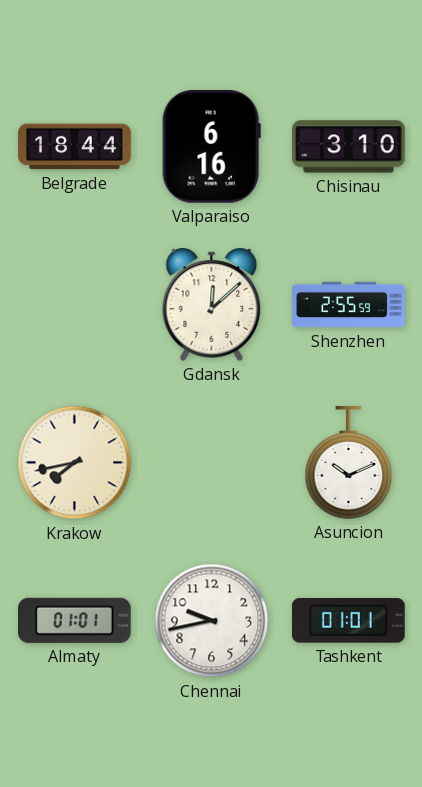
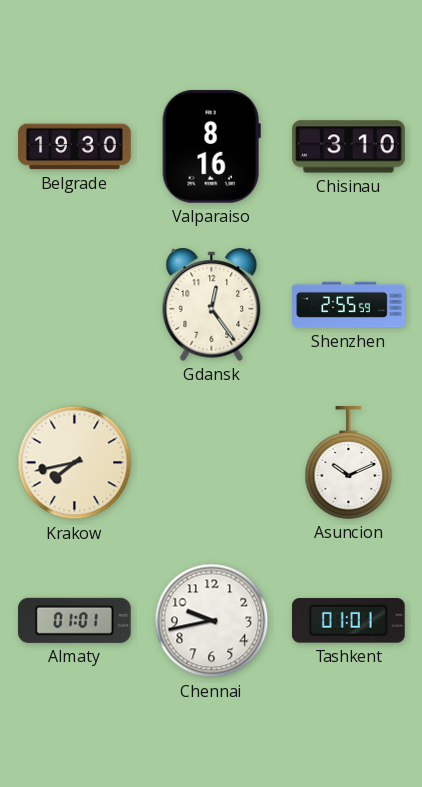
Belgrade: 18:44 -> 19:30
Valparaiso: 6:16 -> 8:16
Gdansk: 12:08 -> 12:24
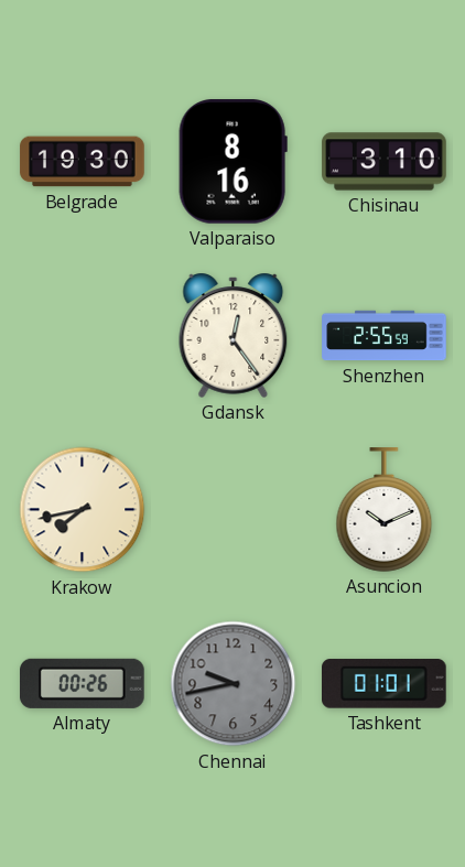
Almaty: 01:01 -> 00:26
Chennai dial: white -> grey
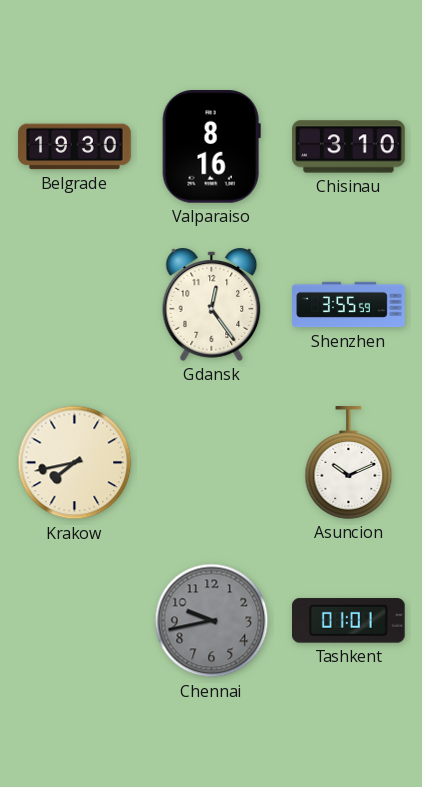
Shenzhen: 2:55 -> 3:55
Almaty: 00:26 -> none
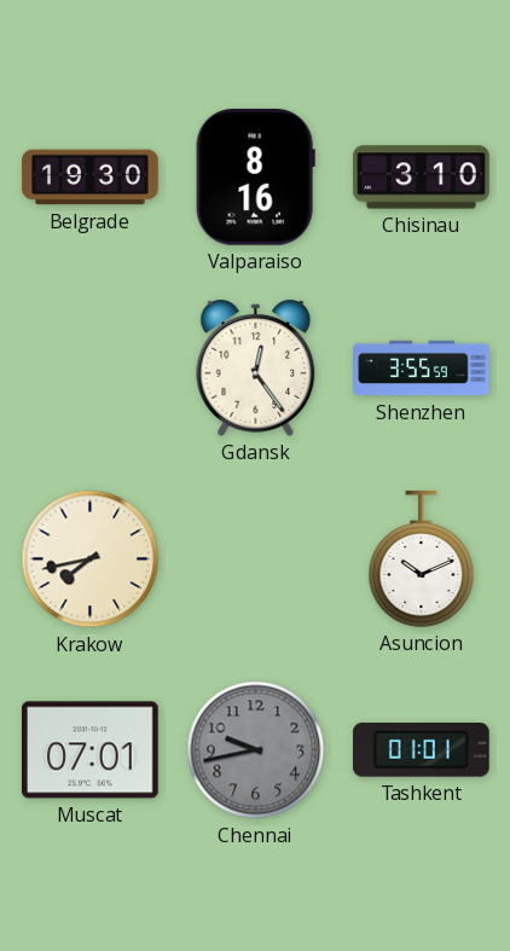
Muscat: none -> 07:01
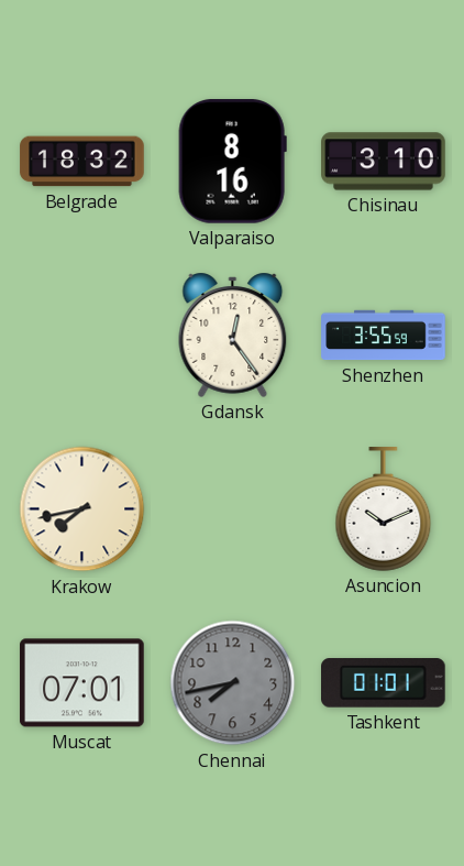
Belgrade: 19:30 -> 18:32
Chennai: 9:43 -> 7:43
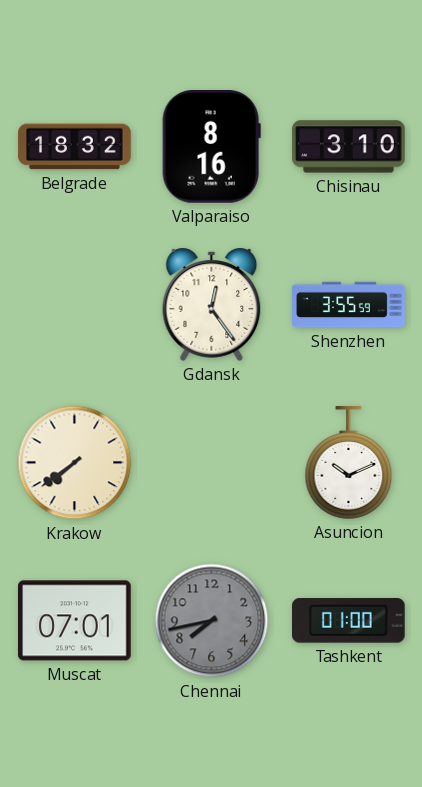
Krakow: 7:43 -> 7:39
Tashkent: 01:01 -> 01:00
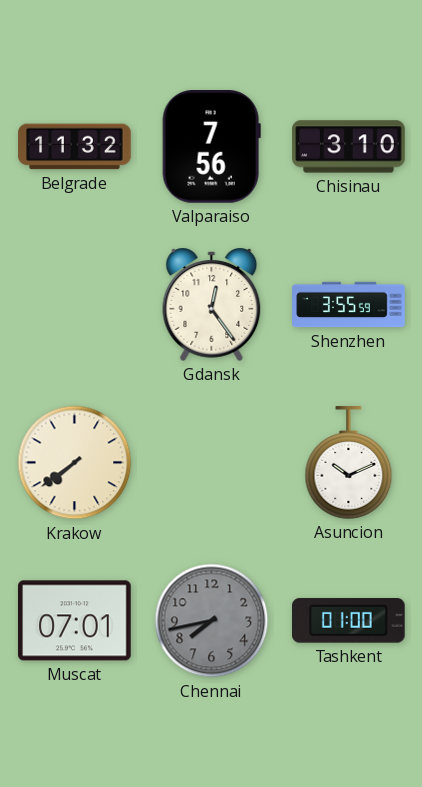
Belgrade: 18:32 -> 11:32
Valparaiso: 8:16 -> 7:56
